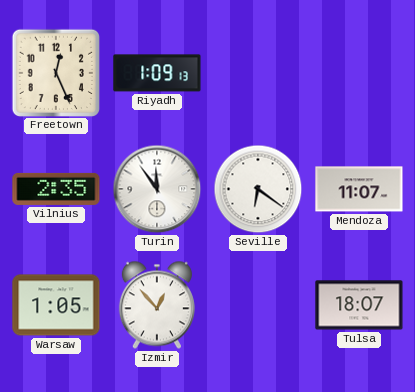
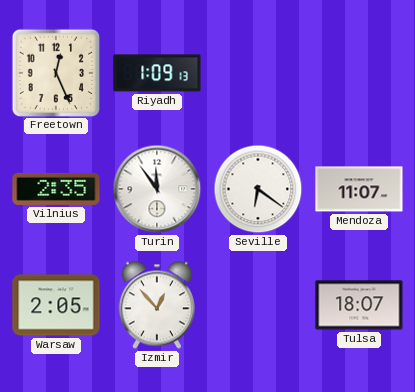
Warsaw: 1:05 -> 2:05
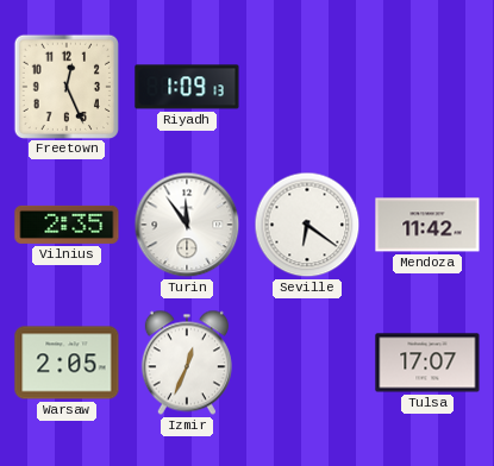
Mendoza: 11:07 -> 11:42
Izmir: 12:53 -> 12:34
Tulsa: 18:07 -> 17:07
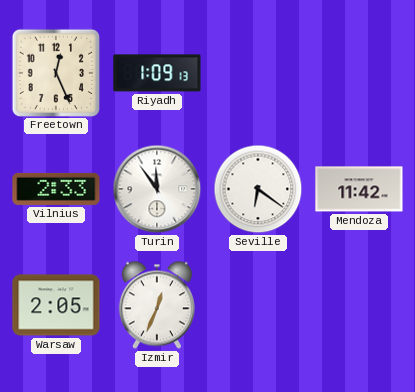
Vilnius: 2:35 -> 2:33
Tulsa: 17:07 -> none
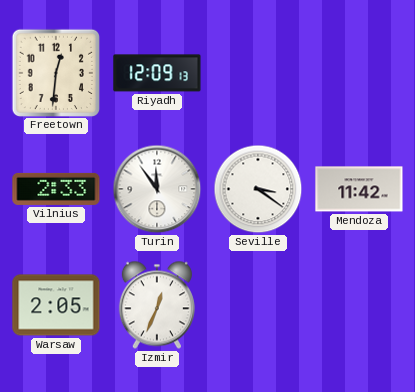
Freetown: 12:26 -> 12:31
Riyadh: 1:09 -> 12:09
Seville: 6:21 -> 3:21
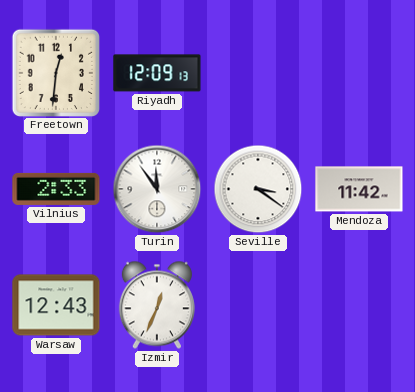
Warsaw: 2:05 -> 12:43
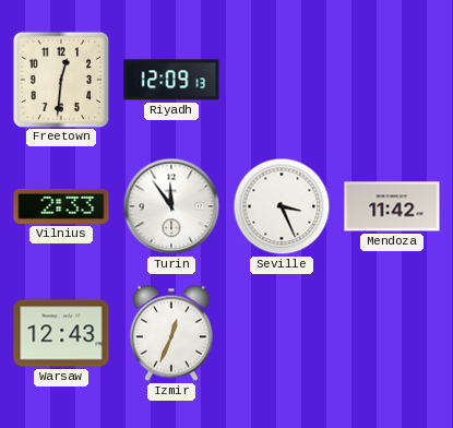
Seville: 3:21 -> 3:26
